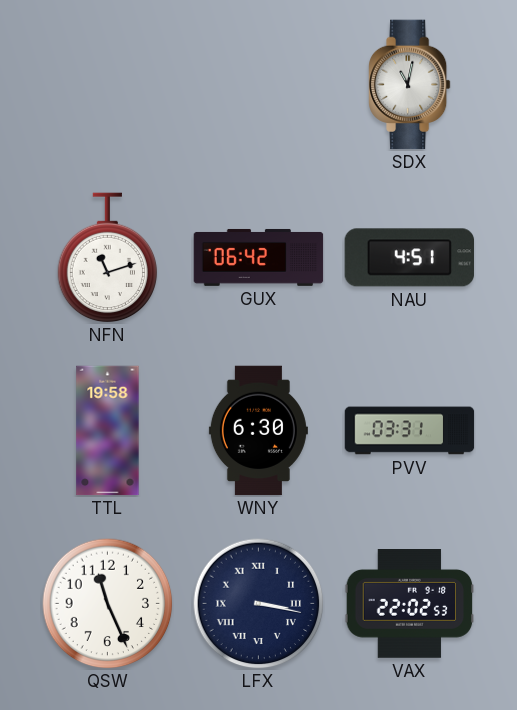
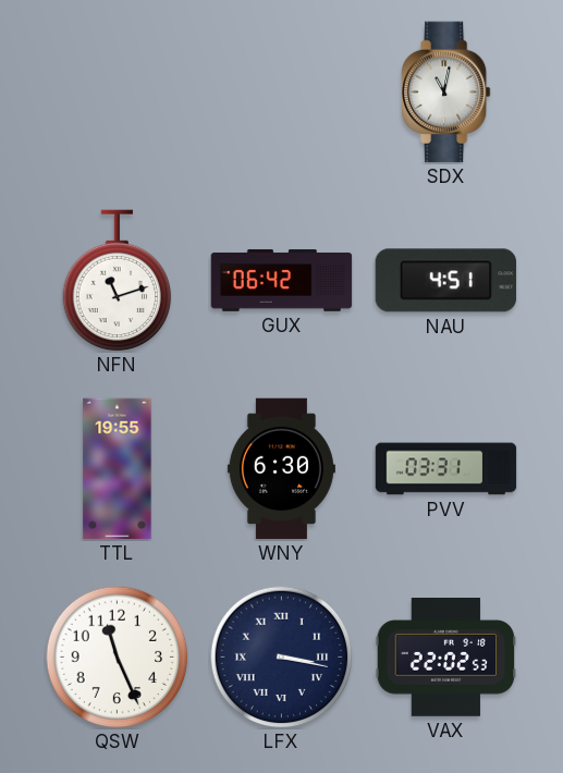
TTL: 19:58 -> 19:55
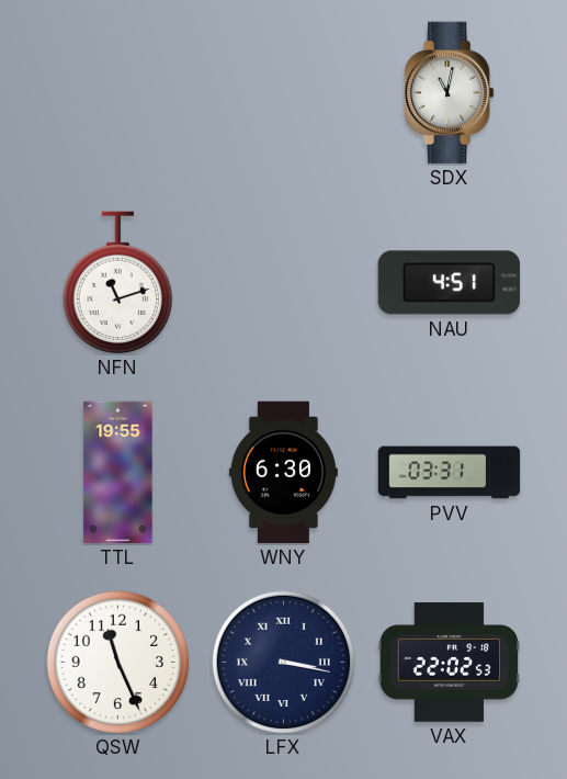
GUX: 06:42 -> none
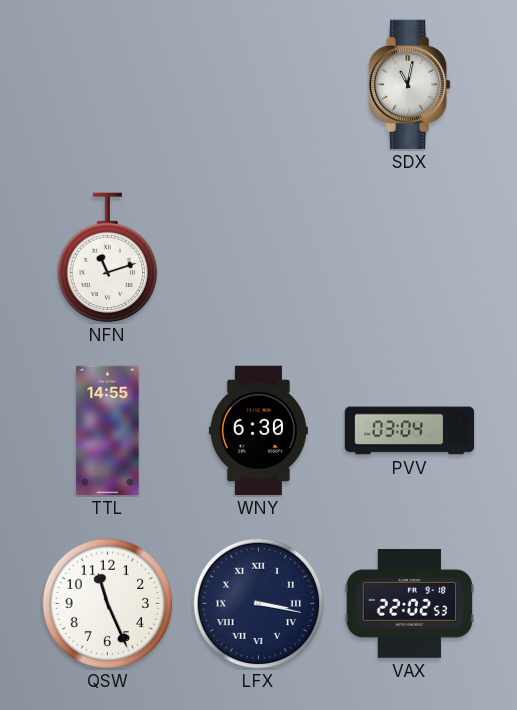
NAU: 4:51 -> none
TTL: 19:55 -> 14:55
PVV: 03:31 -> 03:04
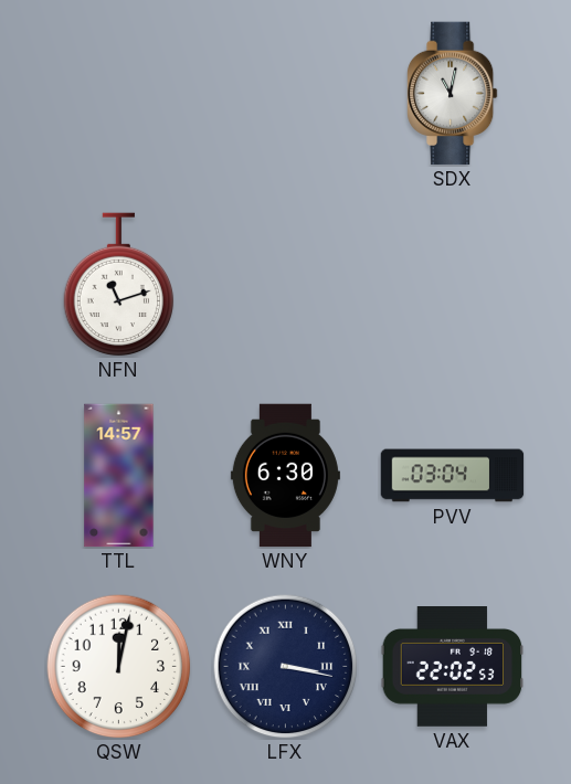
TTL: 14:55 -> 14:57
QSW: 11:26 -> 12:02
